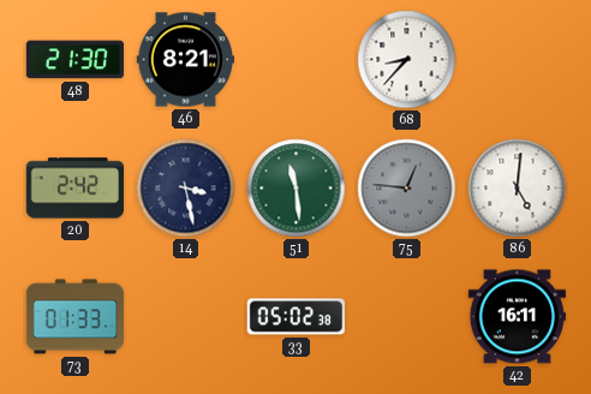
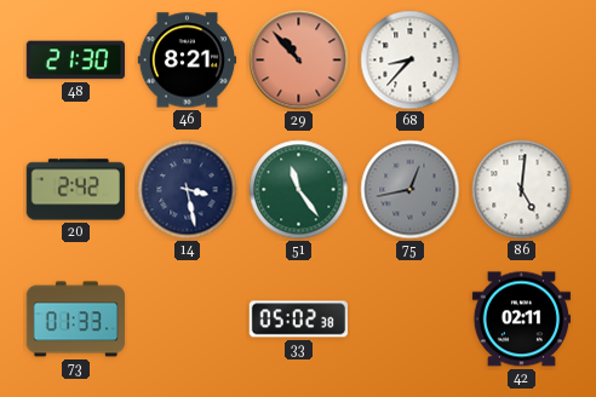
29: none -> 10:53
51: 11:29 -> 11:24
75: 12:46 -> 12:43
42: 16:11 -> 02:11
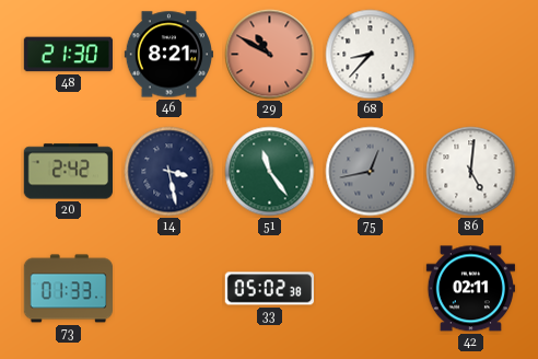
29: 10:53 -> 10:50
